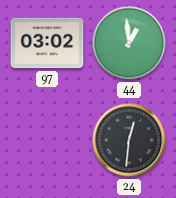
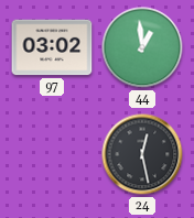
24: 12:31 -> 12:28
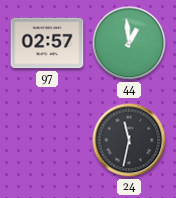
97: 03:02 -> 02:57
24: 12:28 -> 11:32
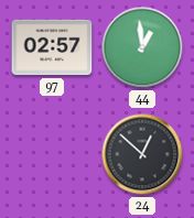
24: 11:32 -> 12:52
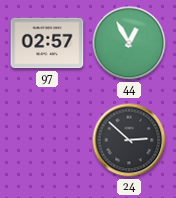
44: 12:59 -> 12:55
24: 12:52 -> 2:52
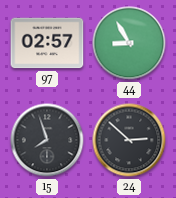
44: 12:55 -> 8:55
15: none -> 7:57
